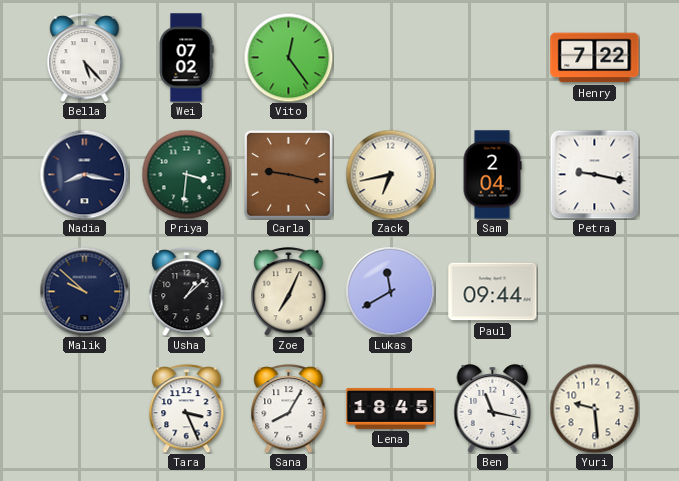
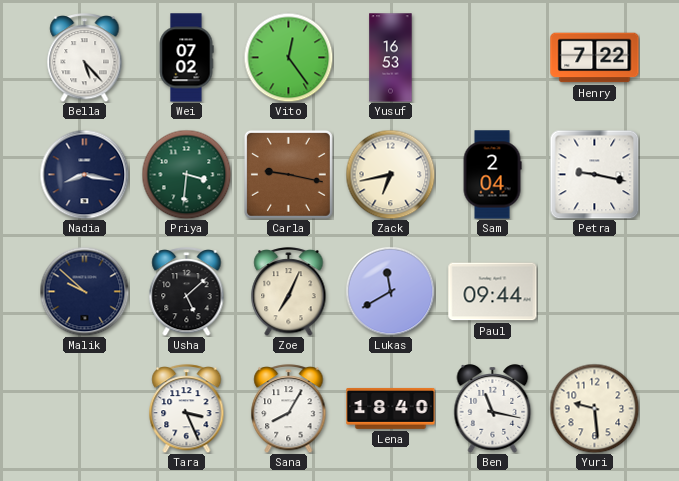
Yusuf: none -> 16:53
Usha: 1:08 -> 5:08
Lena: 18:45 -> 18:40
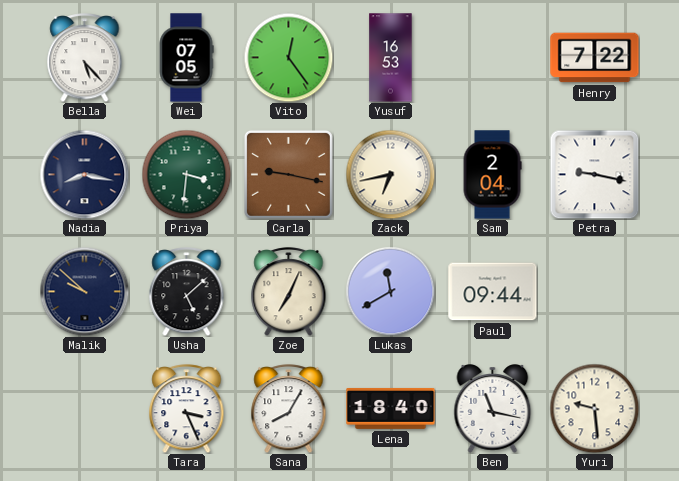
Wei: 07:02 -> 07:05
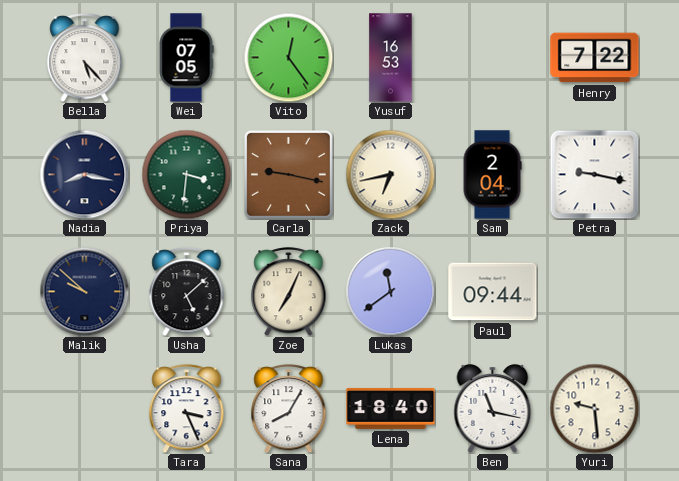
Lukas: 11:40 -> 11:39
